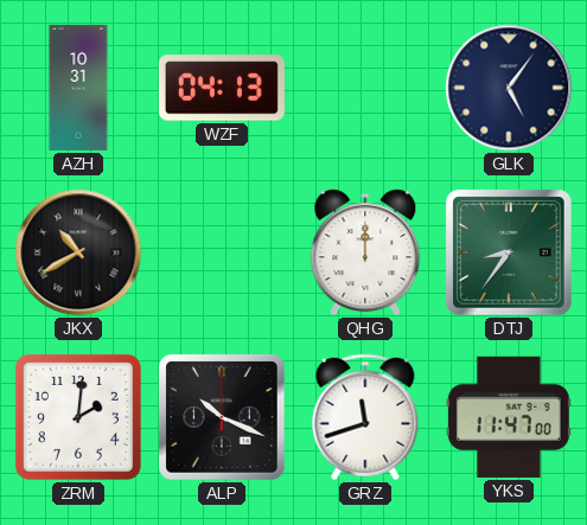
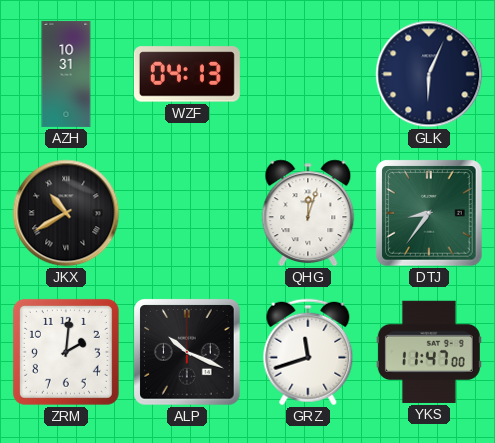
GLK: 5:06 -> 6:04
QHG: 12:00 -> 12:03
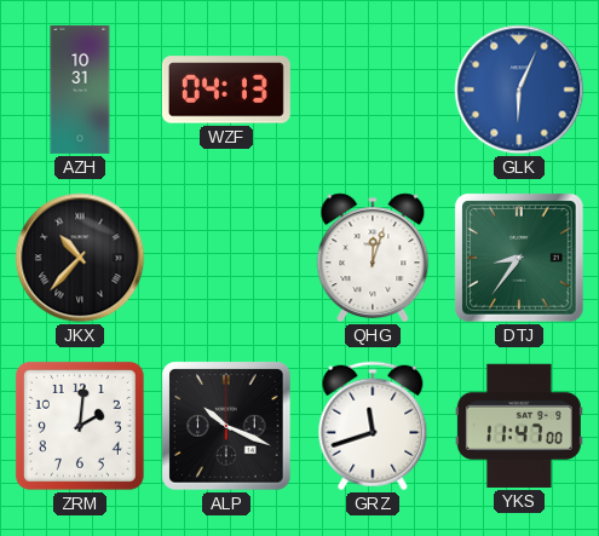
GLK dial: navy -> blue
JKX: 10:40 -> 10:37
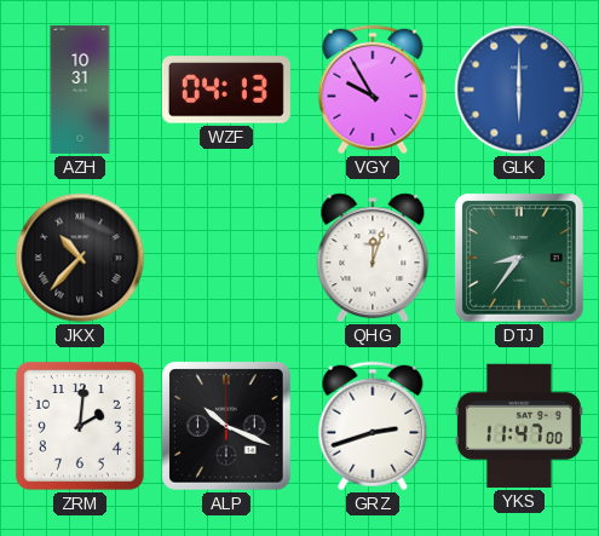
VGY: none -> 9:55
GLK: 6:04 -> 6:00
GRZ: 11:42 -> 2:42
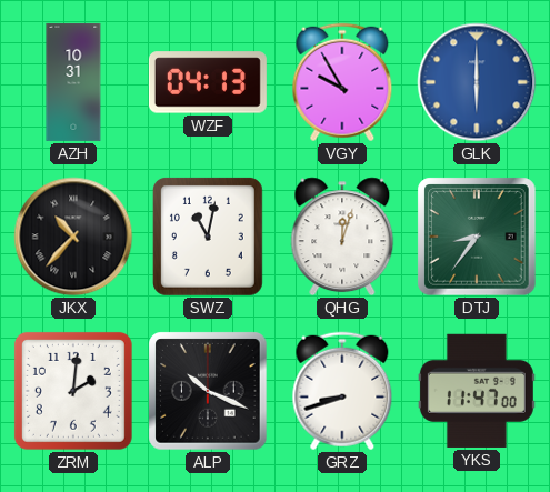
SWZ: none -> 11:02
GRZ: 2:42 -> 8:42
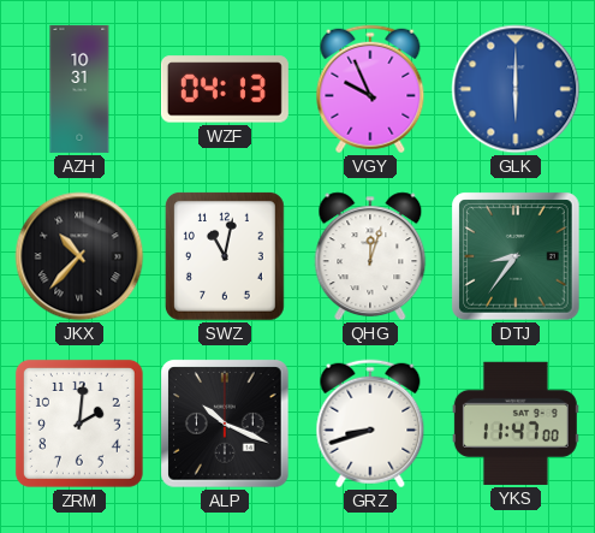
VGY: 9:55 -> 9:56
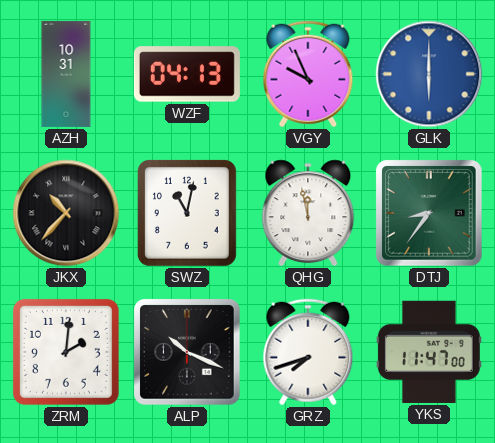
QHG: 12:03 -> 11:58
GRZ: 8:42 -> 7:42
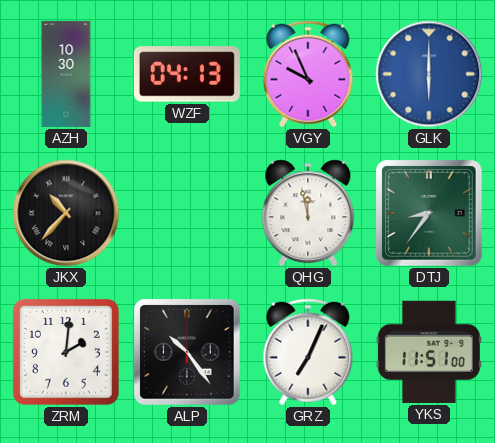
AZH: 10:31 -> 10:30
SWZ: 11:02 -> none
ALP: 10:19 -> 10:24
GRZ: 7:42 -> 7:04
YKS: 11:47 -> 11:51
